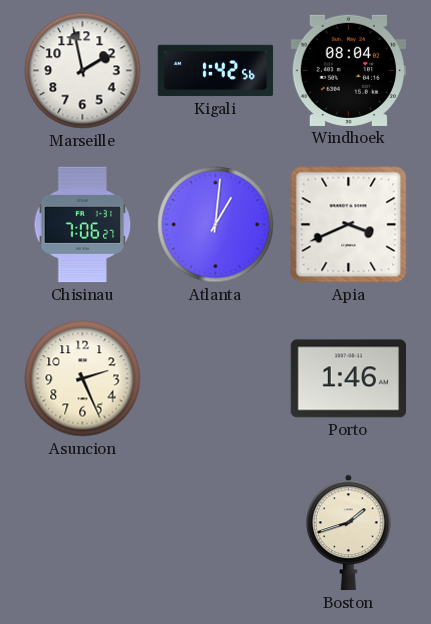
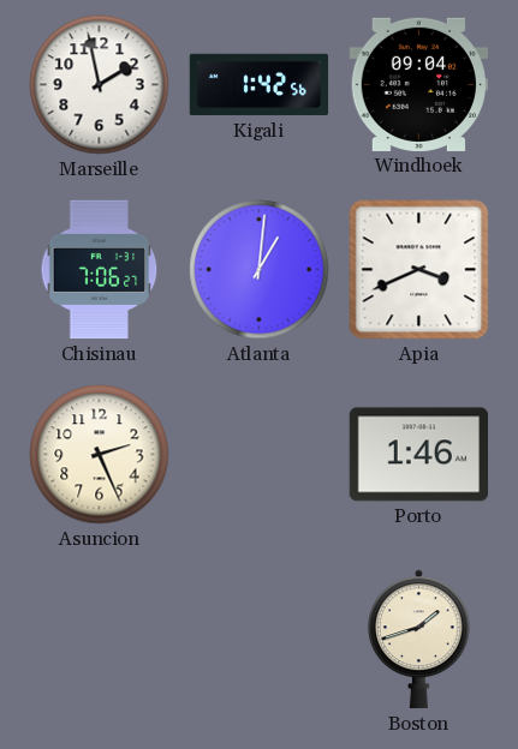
Windhoek: 08:04 -> 09:04
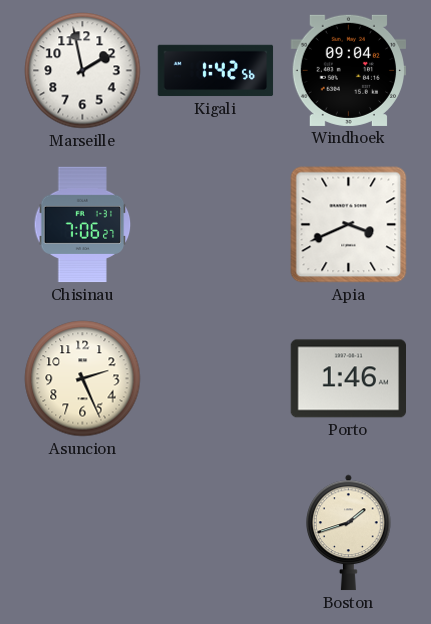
Atlanta: 1:01 -> none
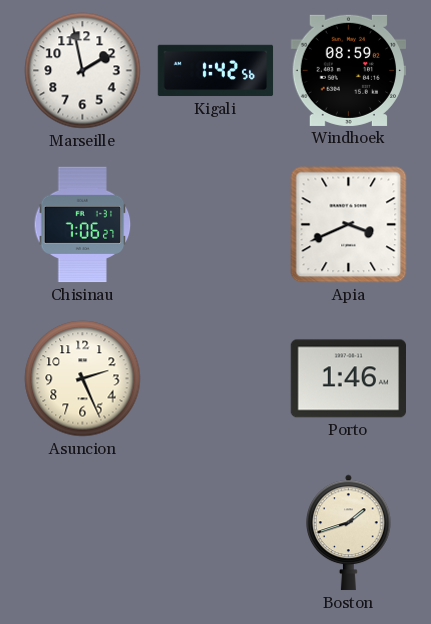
Windhoek: 09:04 -> 08:59
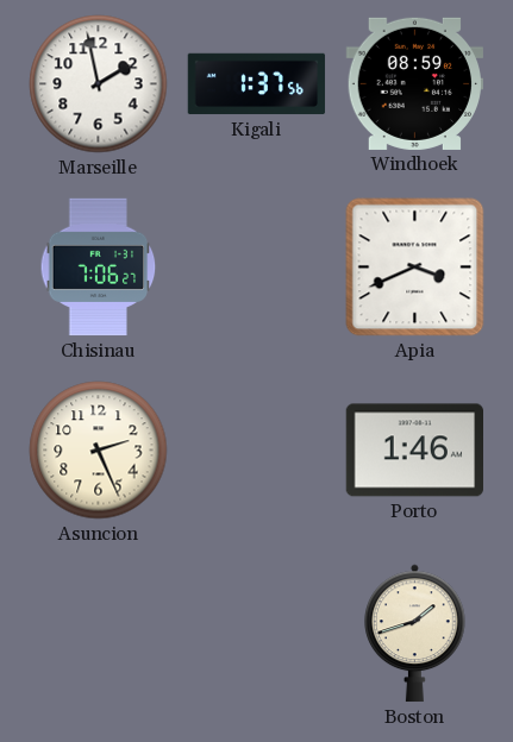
Kigali: 1:42 -> 1:37
